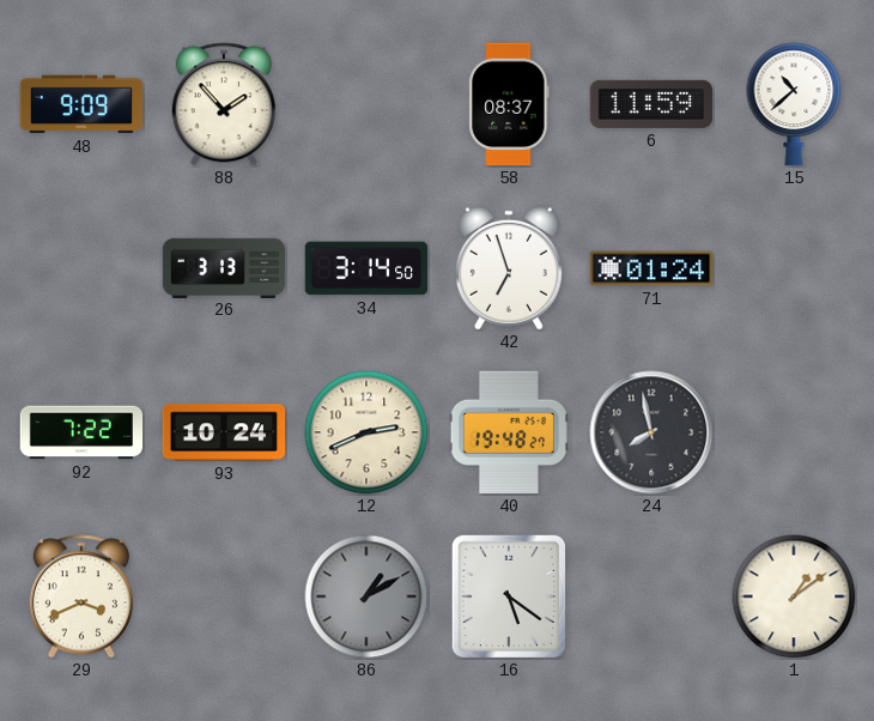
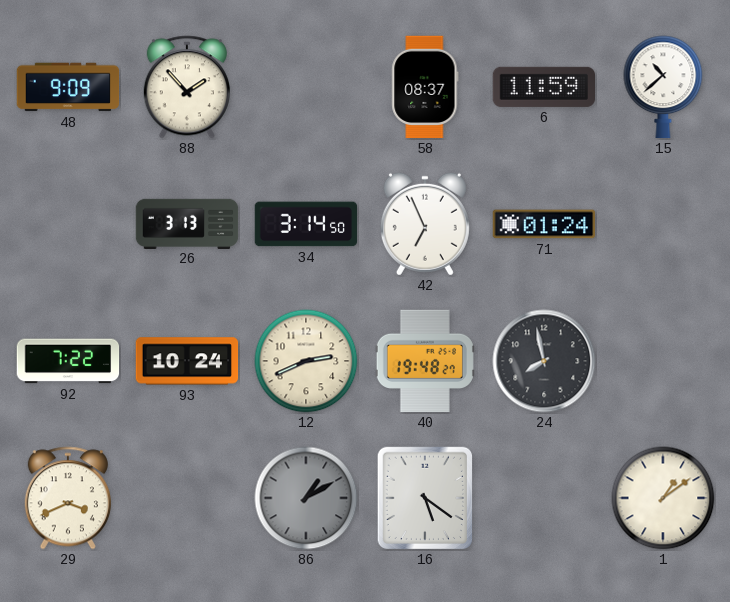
42: 6:57 -> 6:56
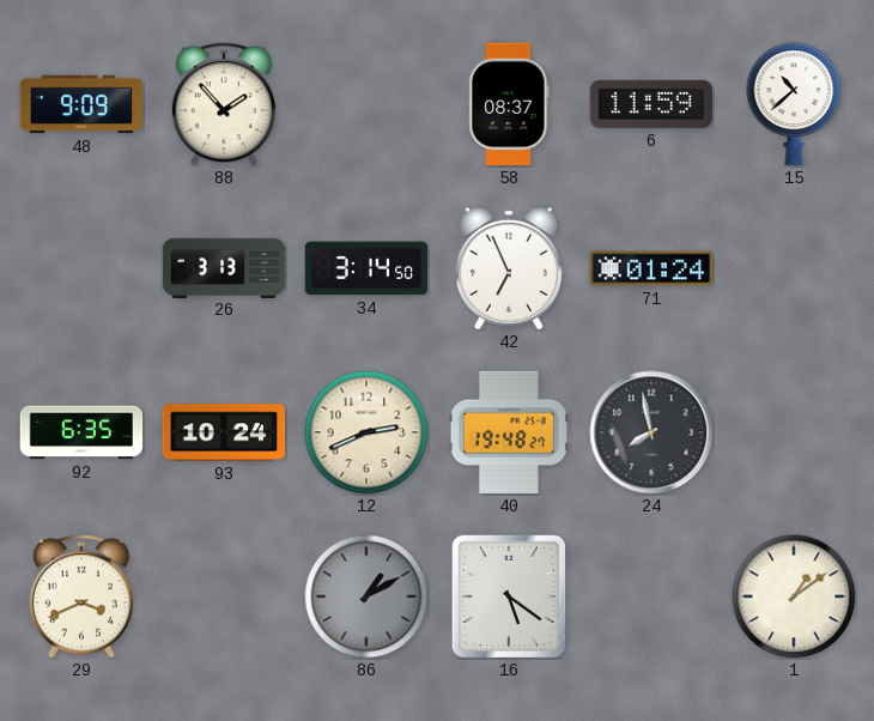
92: 7:22 -> 6:35
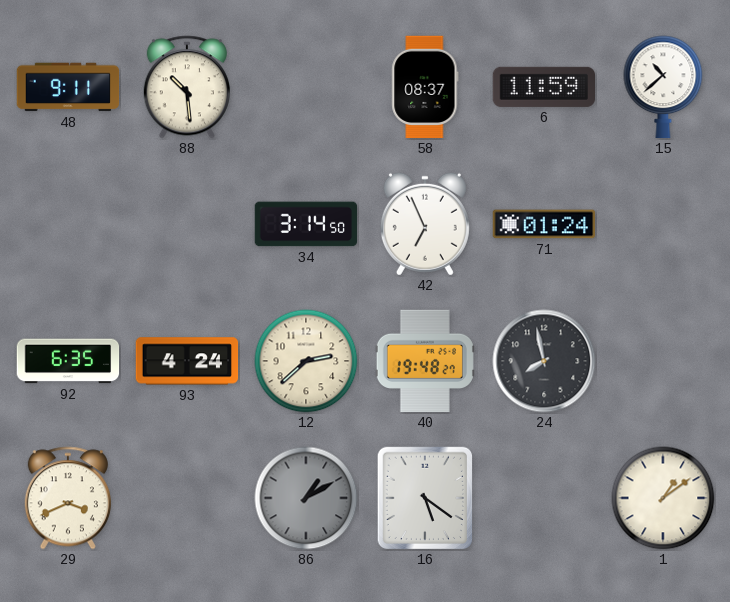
48: 9:09 -> 9:11
88: 1:53 -> 10:29
26: 3:13 -> none
93: 10:24 -> 4:24
12: 2:41 -> 2:38
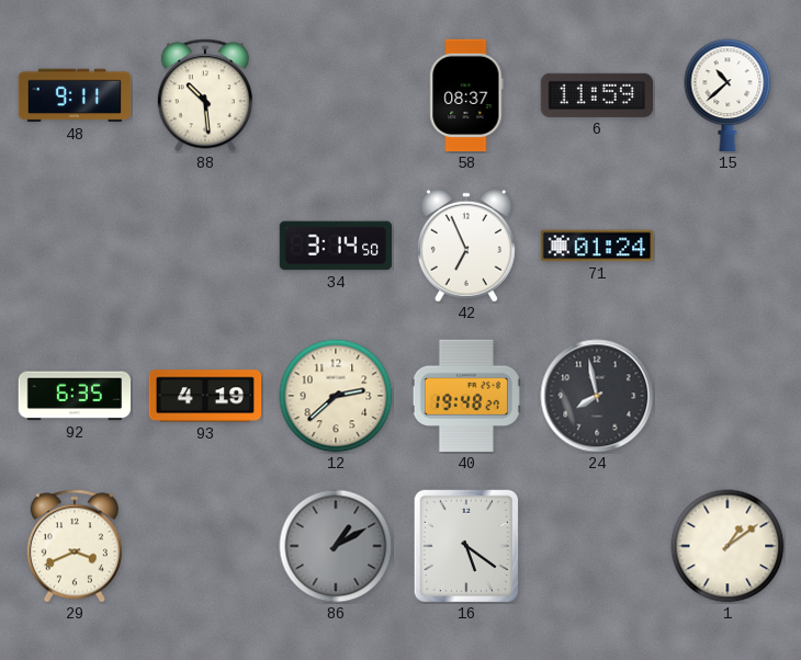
93: 4:24 -> 4:19
